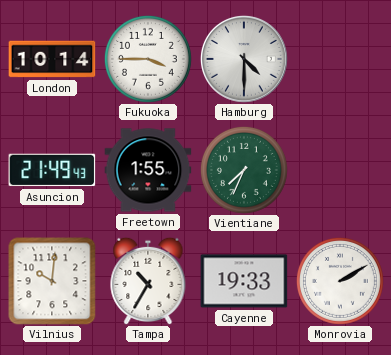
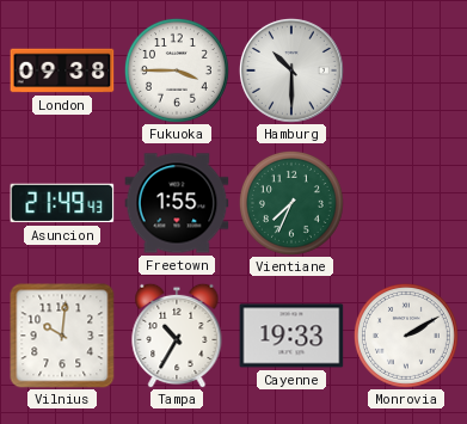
London: 10:14 -> 09:38
Hamburg: 4:30 -> 10:30
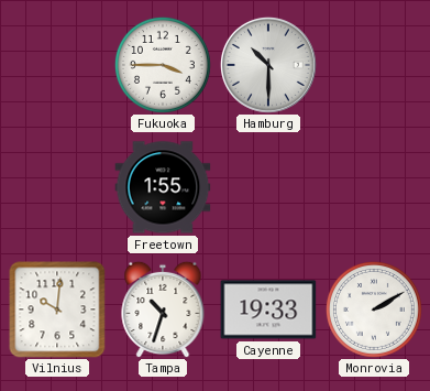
London: 09:38 -> none
Asuncion: 21:49 -> none
Vientiane: 7:34 -> none
Tampa: 10:35 -> 10:33
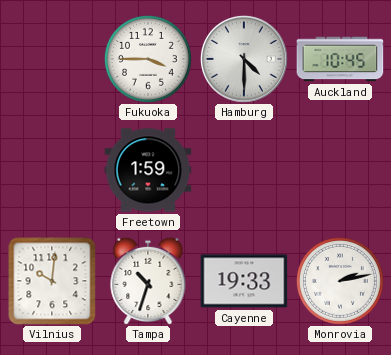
Hamburg: 10:30 -> 4:30
Auckland: none -> 10:45
Freetown: 1:55 -> 1:59
Monrovia: 2:10 -> 2:13
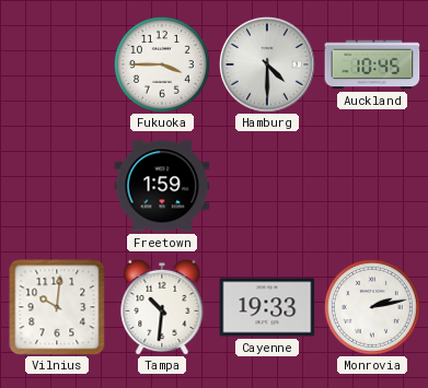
Tampa: 10:33 -> 10:31
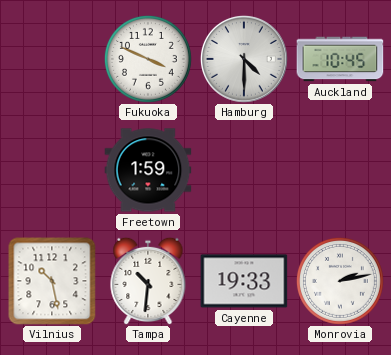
Fukuoka: 3:45 -> 3:49
Vilnius: 10:01 -> 10:28
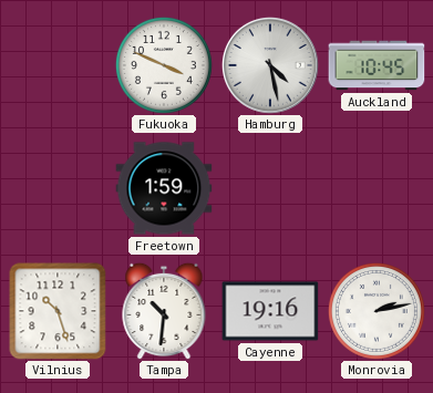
Hamburg: 4:30 -> 4:28
Vilnius: 10:28 -> 10:27
Cayenne: 19:33 -> 19:16
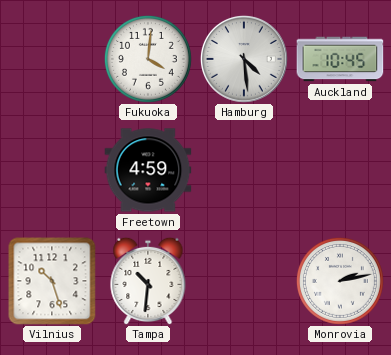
Fukuoka: 3:49 -> 4:01
Hamburg: 4:28 -> 4:29
Freetown: 1:59 -> 4:59
Cayenne: 19:16 -> none
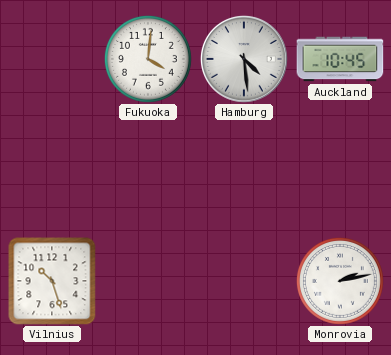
Freetown: 4:59 -> none
Tampa: 10:31 -> none
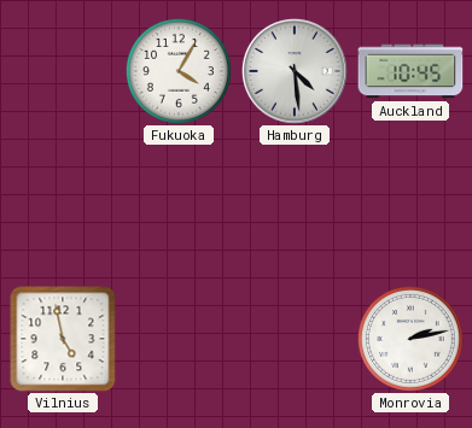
Fukuoka: 4:01 -> 4:05
Vilnius: 10:27 -> 4:58
